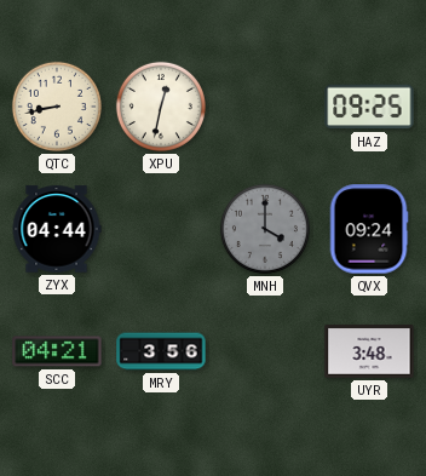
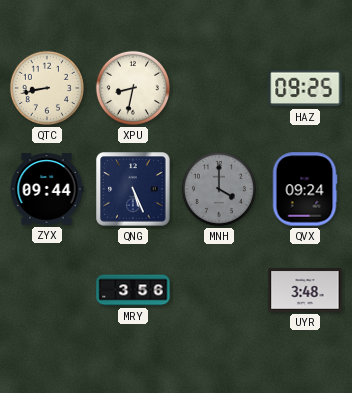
XPU: 12:32 -> 8:32
ZYX: 04:44 -> 09:44
QNG: none -> 5:26
SCC: 04:21 -> none
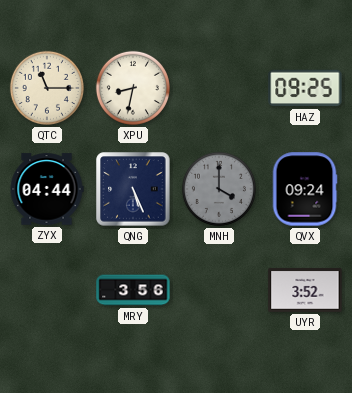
QTC: 8:43 -> 11:15
ZYX: 09:44 -> 04:44
UYR: 3:48 -> 3:52
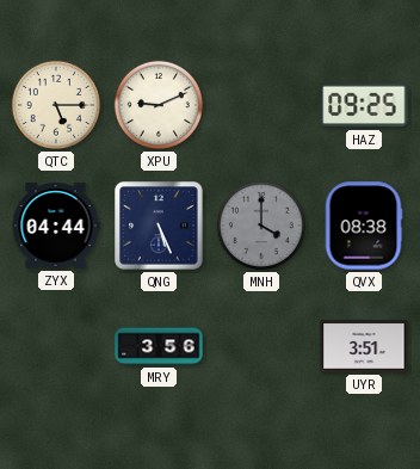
QTC: 11:15 -> 5:15
XPU: 8:32 -> 9:11
QVX: 09:24 -> 08:38
UYR: 3:52 -> 3:51
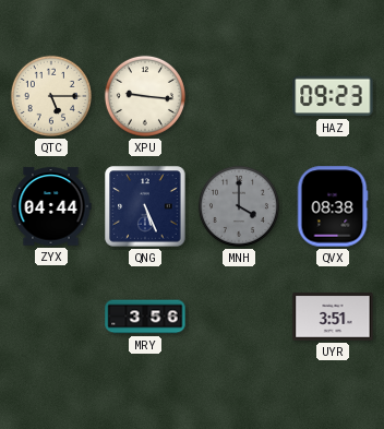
XPU: 9:11 -> 9:16
HAZ: 09:25 -> 09:23
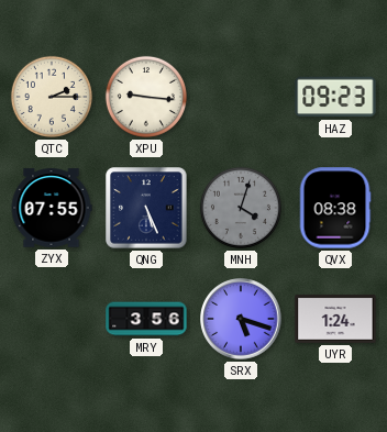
QTC: 5:15 -> 2:15
ZYX: 04:44 -> 07:55
MNH: 4:00 -> 4:03
SRX: none -> 5:18
UYR: 3:51 -> 1:24
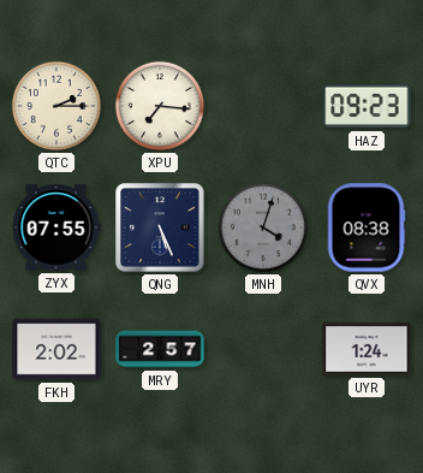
XPU: 9:16 -> 7:16
FKH: none -> 2:02
MRY: 3:56 -> 2:57
SRX: 5:18 -> none
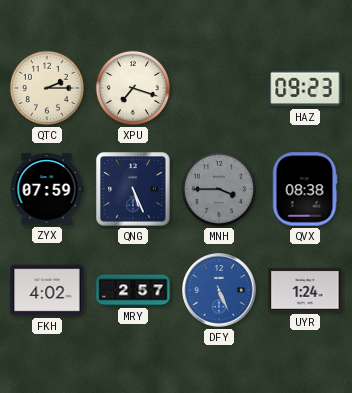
XPU: 7:16 -> 7:18
ZYX: 07:55 -> 07:59
MNH: 4:03 -> 3:45
FKH: 2:02 -> 4:02
DFY: none -> 5:26
